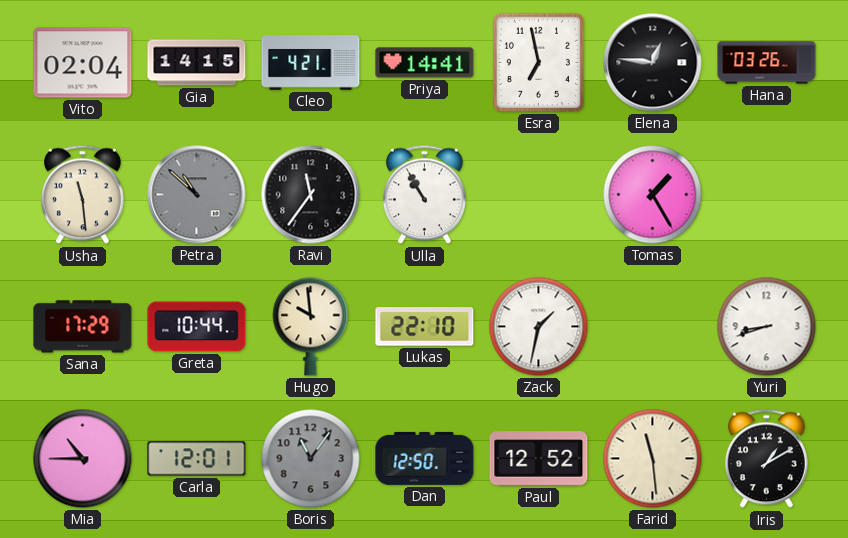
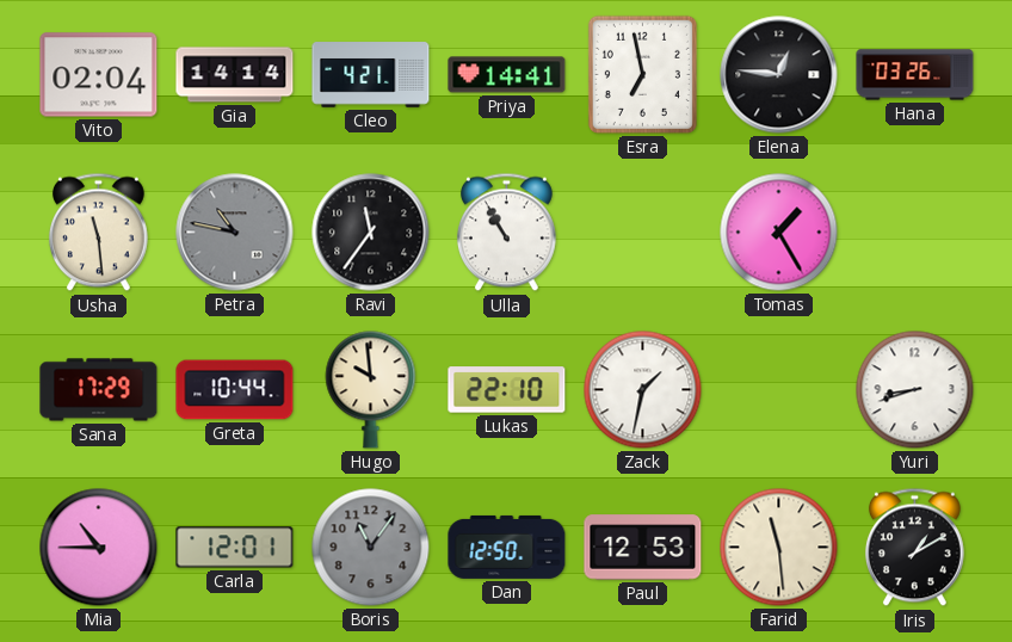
Gia: 14:15 -> 14:14
Petra: 10:52 -> 10:47
Paul: 12:52 -> 12:53
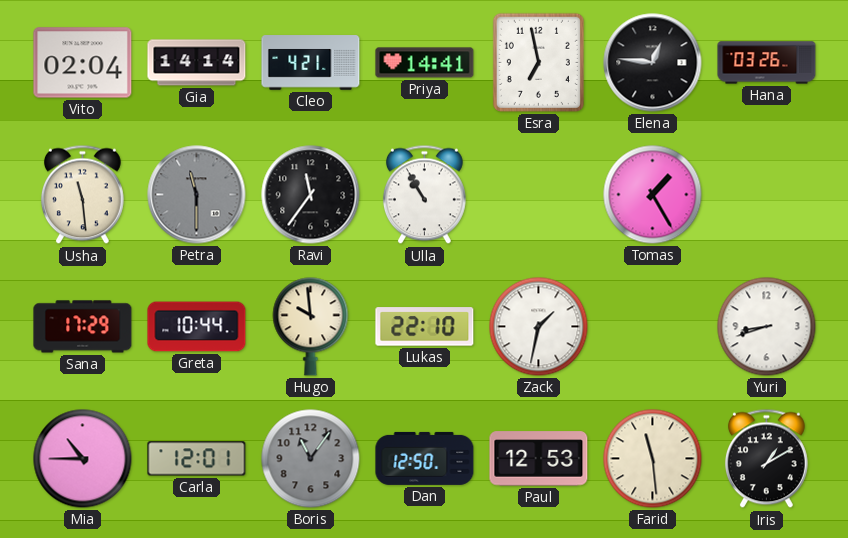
Petra: 10:47 -> 11:30
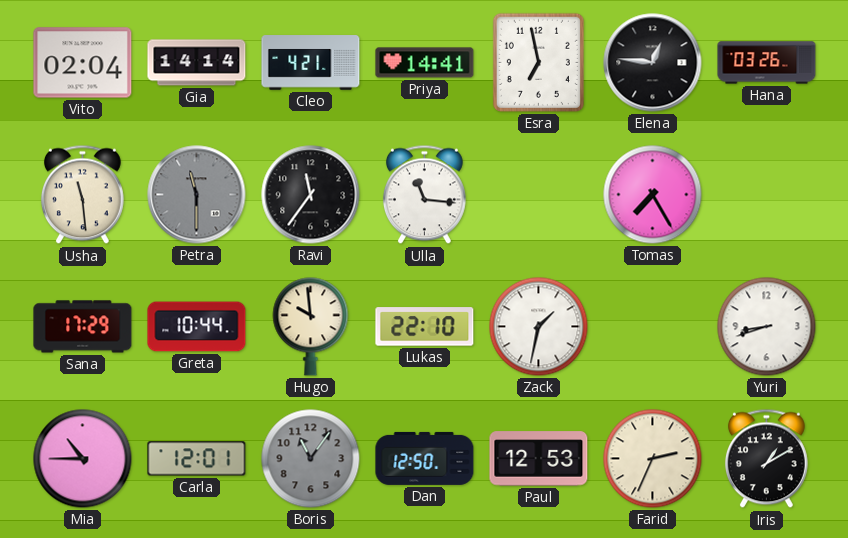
Ulla: 10:55 -> 11:16
Tomas: 1:25 -> 7:25
Farid: 11:29 -> 2:34
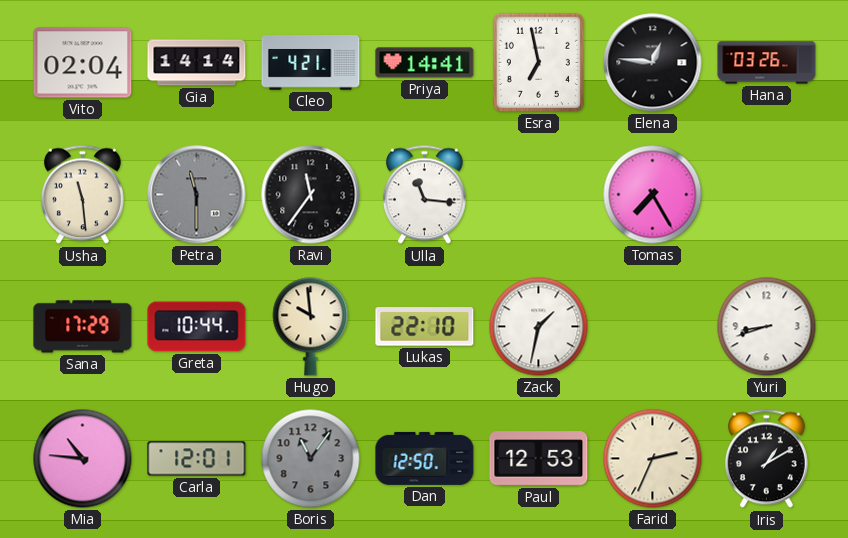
Mia: 10:45 -> 10:46
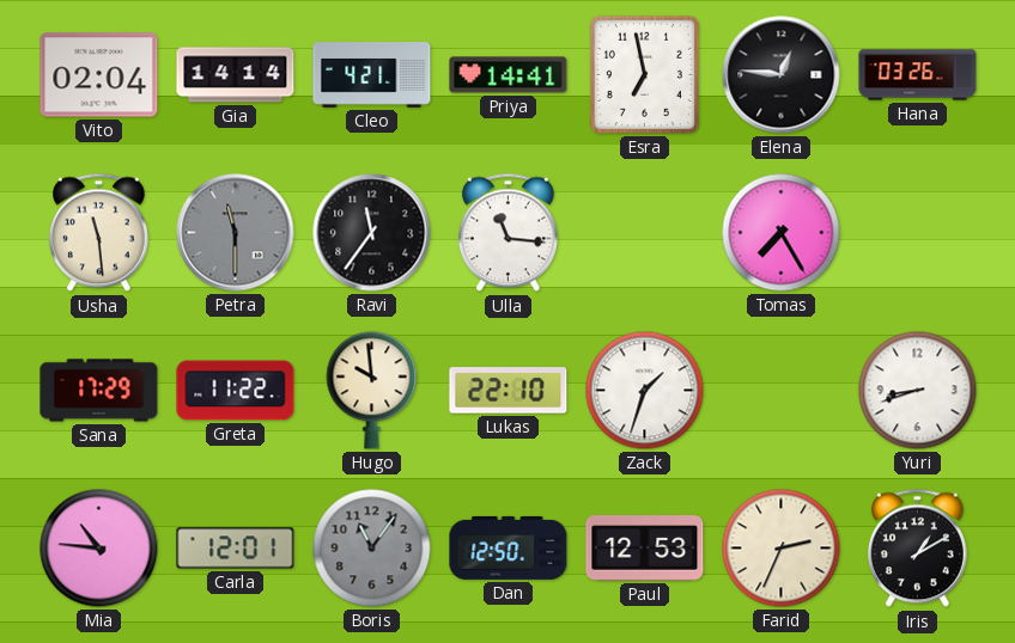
Greta: 10:44 -> 11:22
Zack: 1:32 -> 1:33
